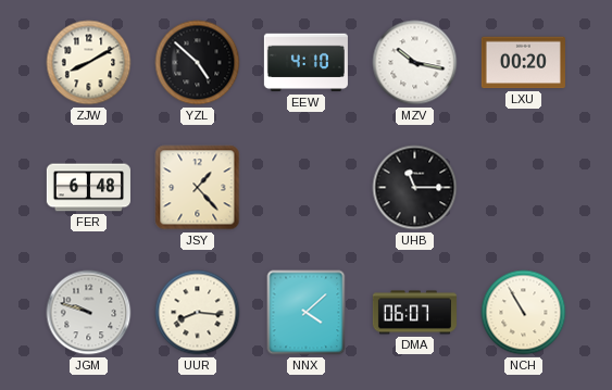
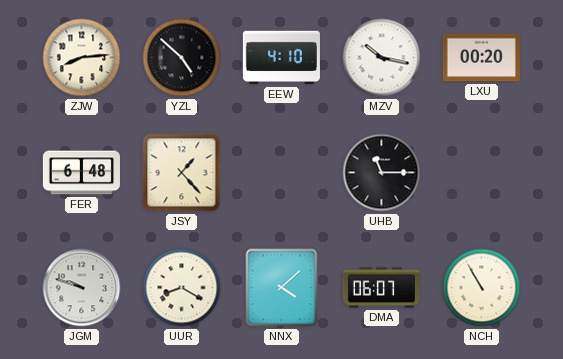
ZJW: 8:10 -> 8:14
UUR: 8:16 -> 8:20
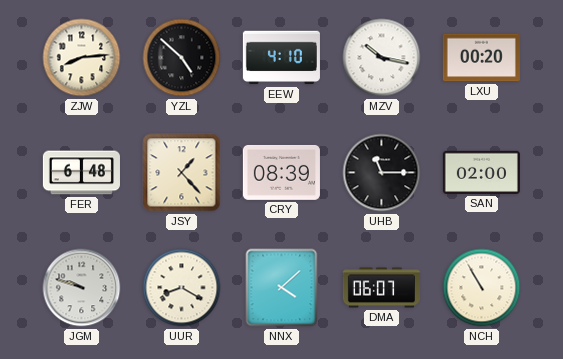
CRY: none -> 08:39
SAN: none -> 02:00
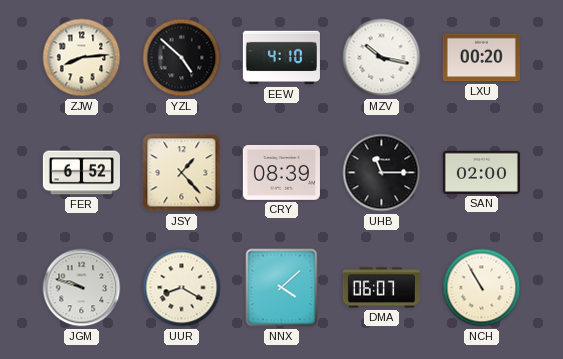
FER: 6:48 -> 6:52
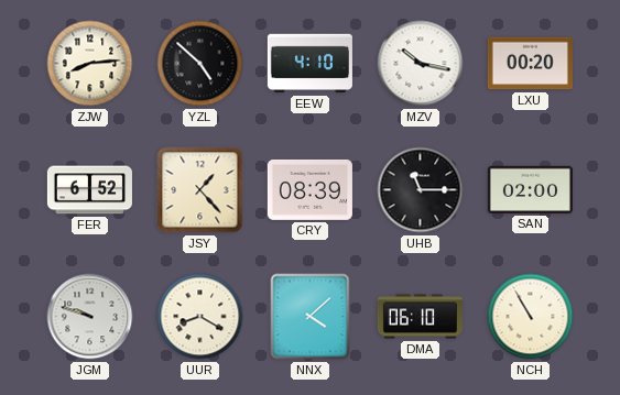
DMA: 06:07 -> 06:10
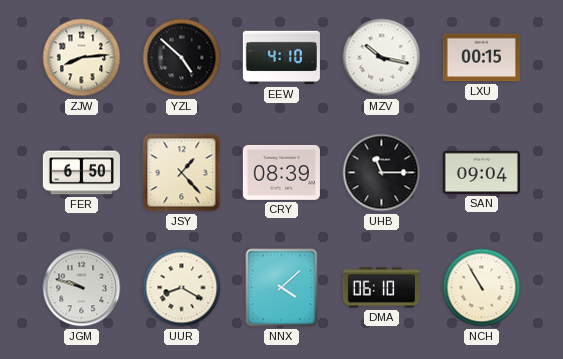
LXU: 00:20 -> 00:15
FER: 6:52 -> 6:50
SAN: 02:00 -> 09:04
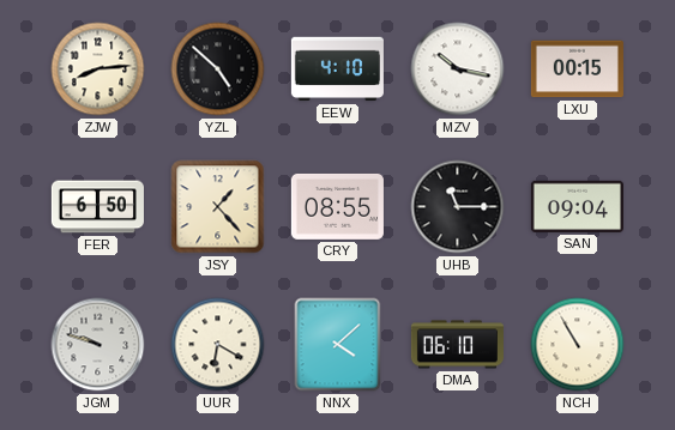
CRY: 08:39 -> 08:55
UUR: 8:20 -> 6:20
